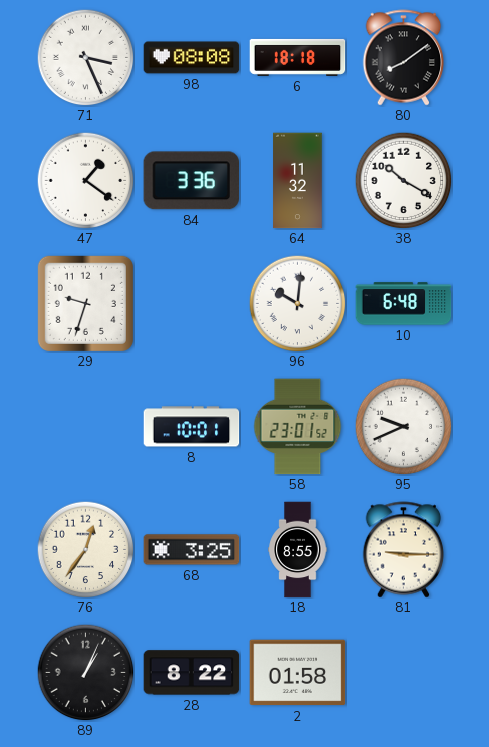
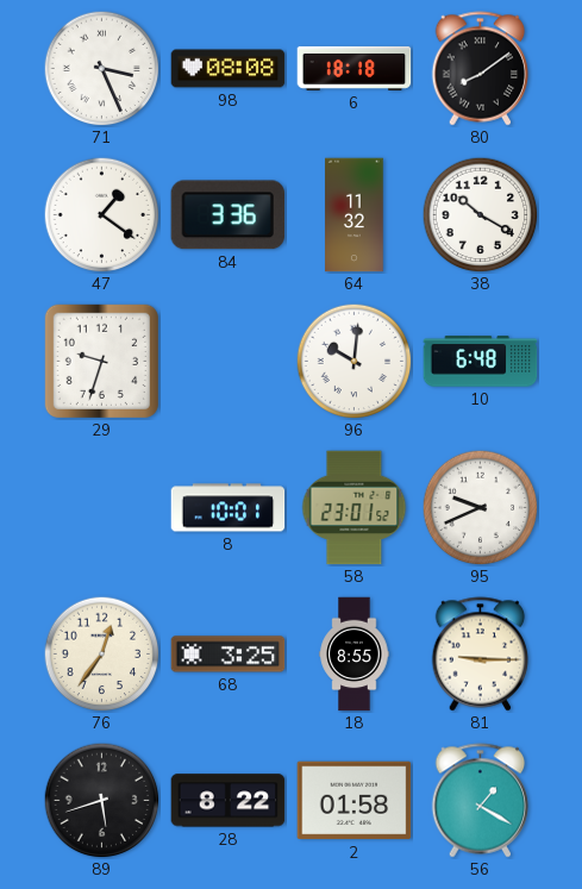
89: 1:04 -> 5:42
56: none -> 1:20
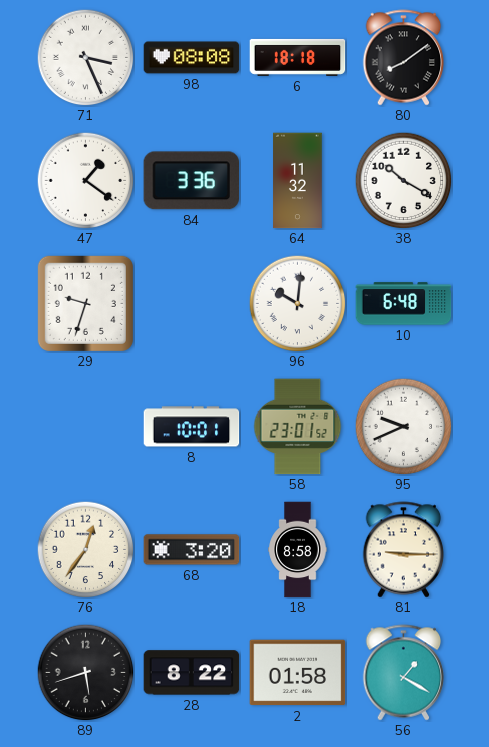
68: 3:25 -> 3:20
18: 8:55 -> 8:58
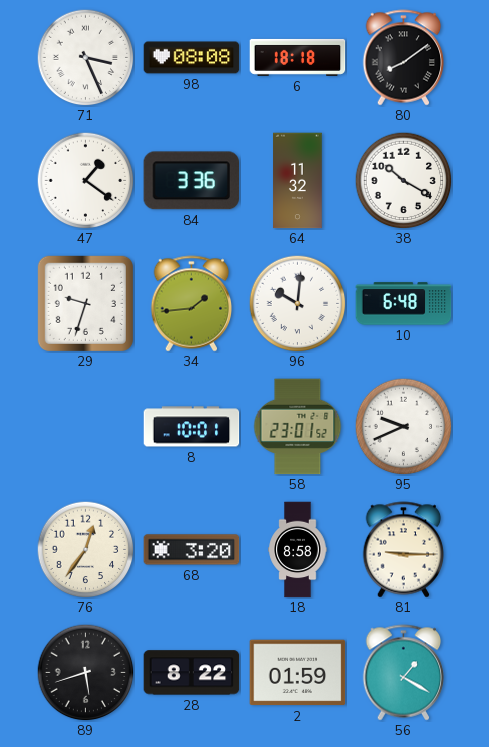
34: none -> 1:44
2: 01:58 -> 01:59
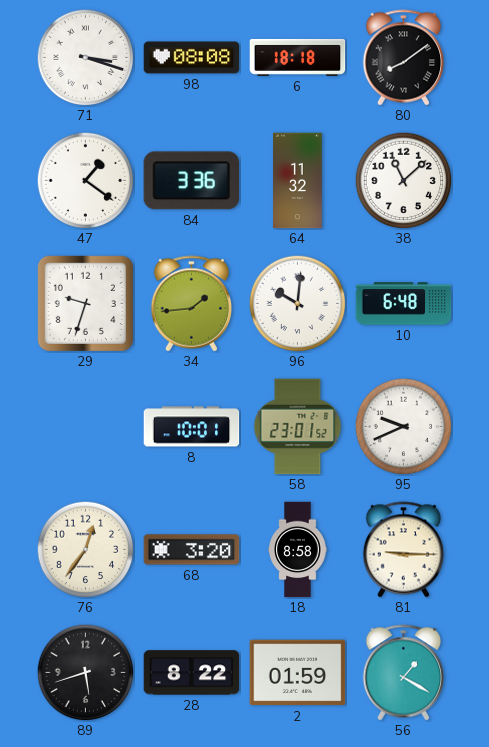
71: 3:26 -> 3:18
38: 10:20 -> 11:08
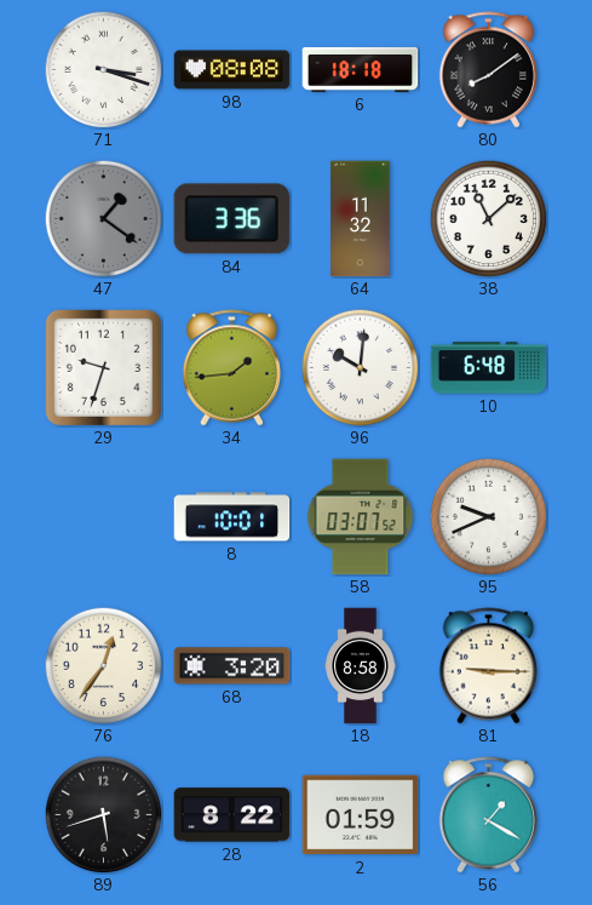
47 dial: white -> grey
58: 23:01 -> 03:07
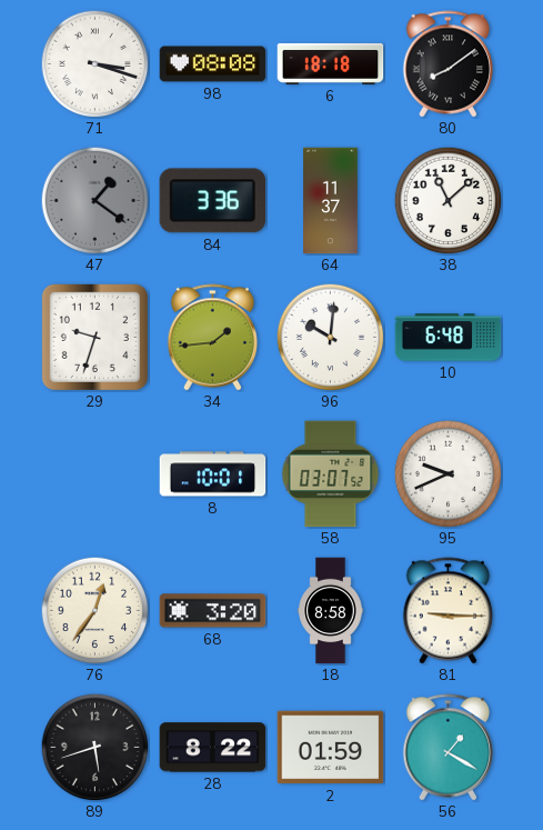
64: 11:32 -> 11:37
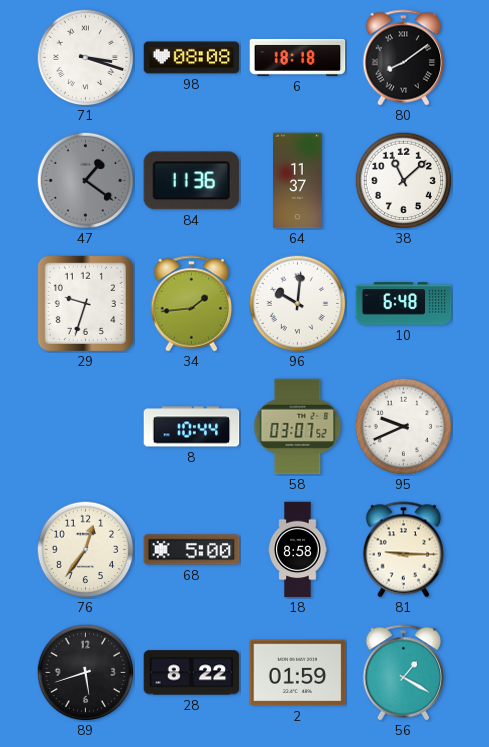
84: 3:36 -> 11:36
8: 10:01 -> 10:44
68: 3:20 -> 5:00
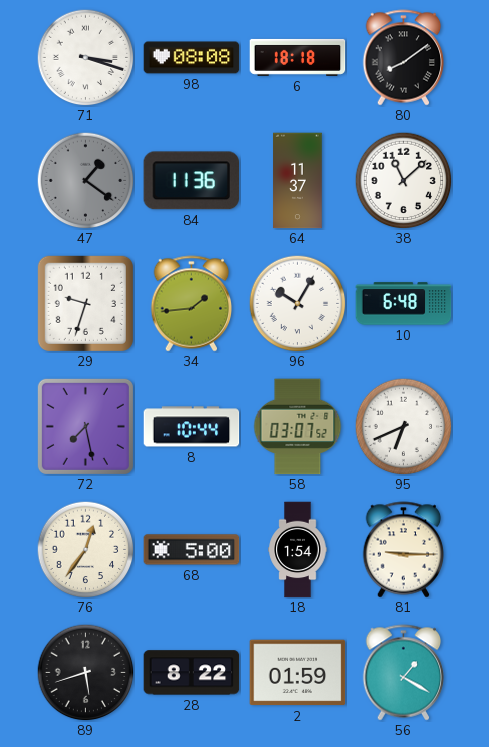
96: 10:01 -> 10:05
72: none -> 7:28
95: 9:41 -> 6:41
18: 8:58 -> 1:54
